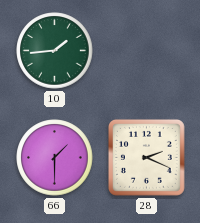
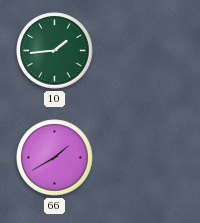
66: 1:30 -> 1:40
28: 2:19 -> none
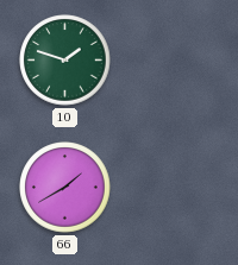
10: 1:44 -> 1:48
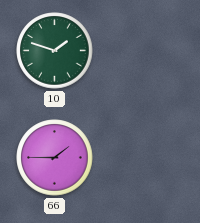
66: 1:40 -> 1:45
